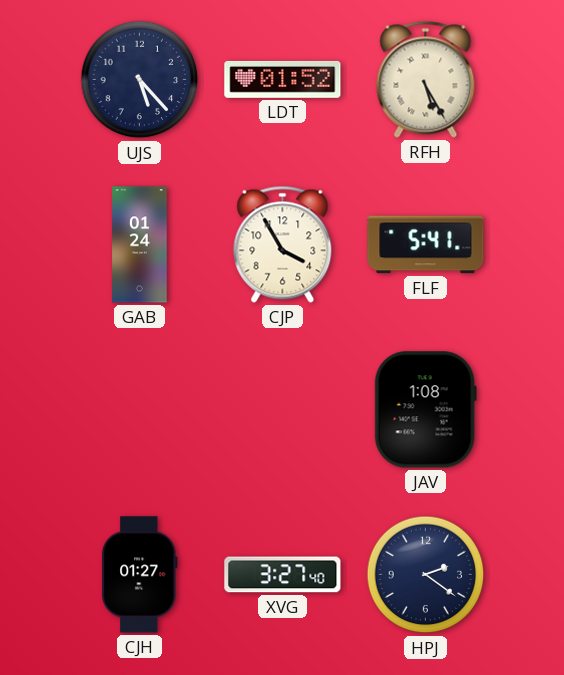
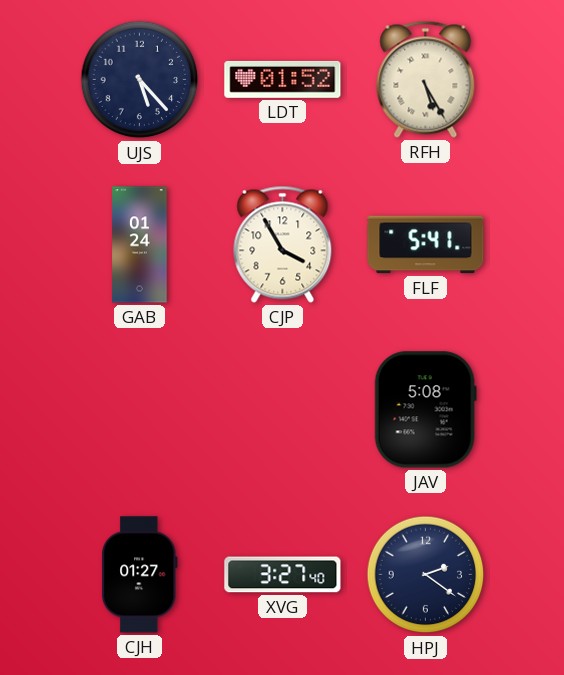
JAV: 1:08 -> 5:08
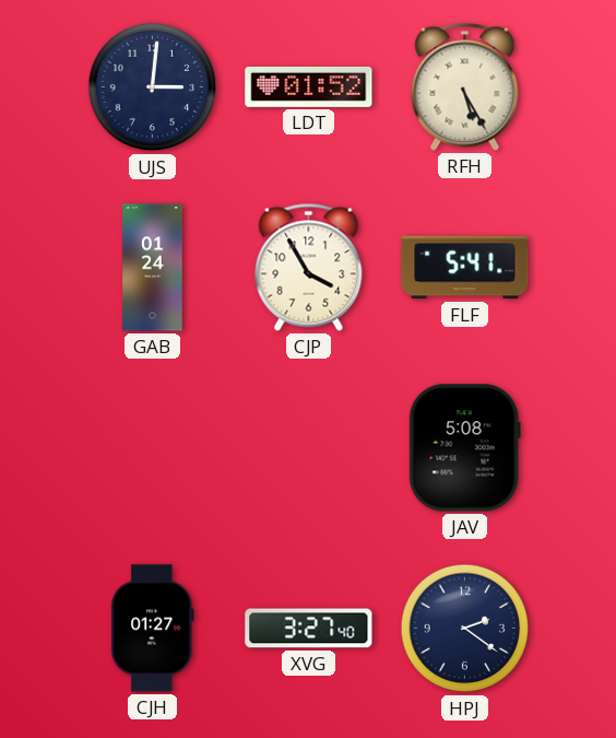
UJS: 5:23 -> 3:01
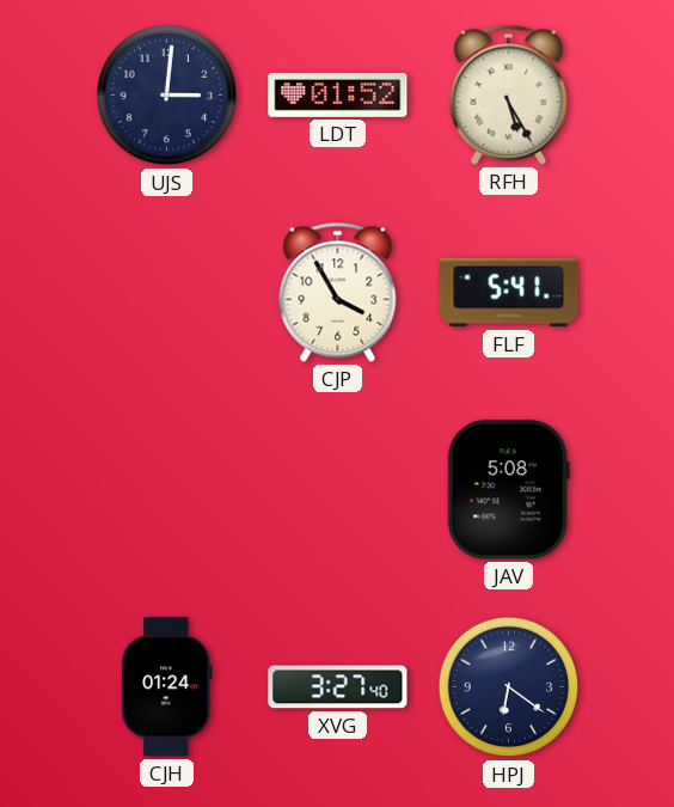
GAB: 01:24 -> none
CJH: 01:27 -> 01:24
HPJ: 2:21 -> 6:21
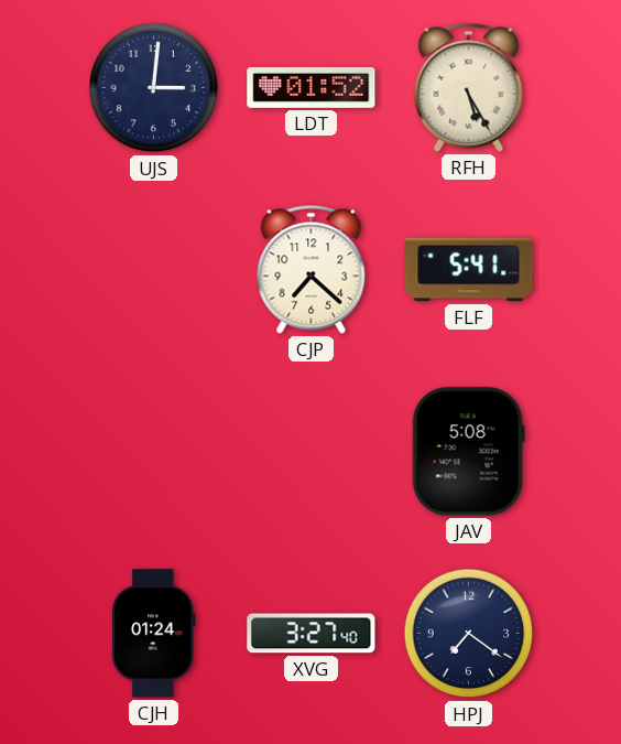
CJP: 3:55 -> 7:22
HPJ: 6:21 -> 7:21
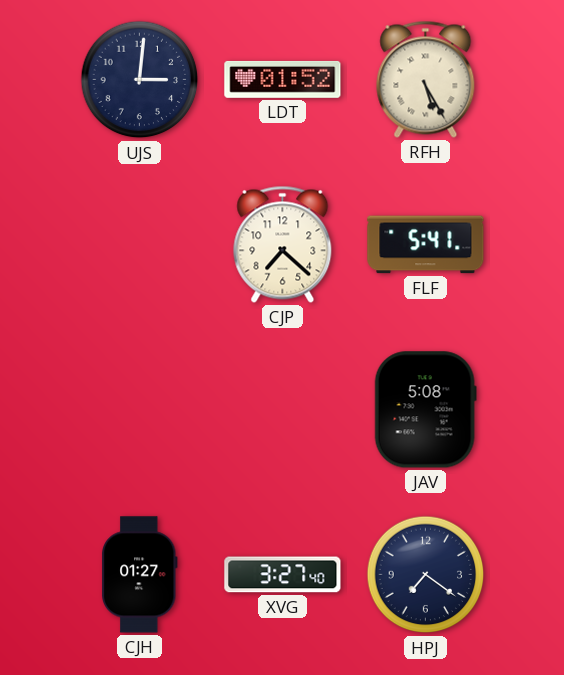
CJH: 01:24 -> 01:27
